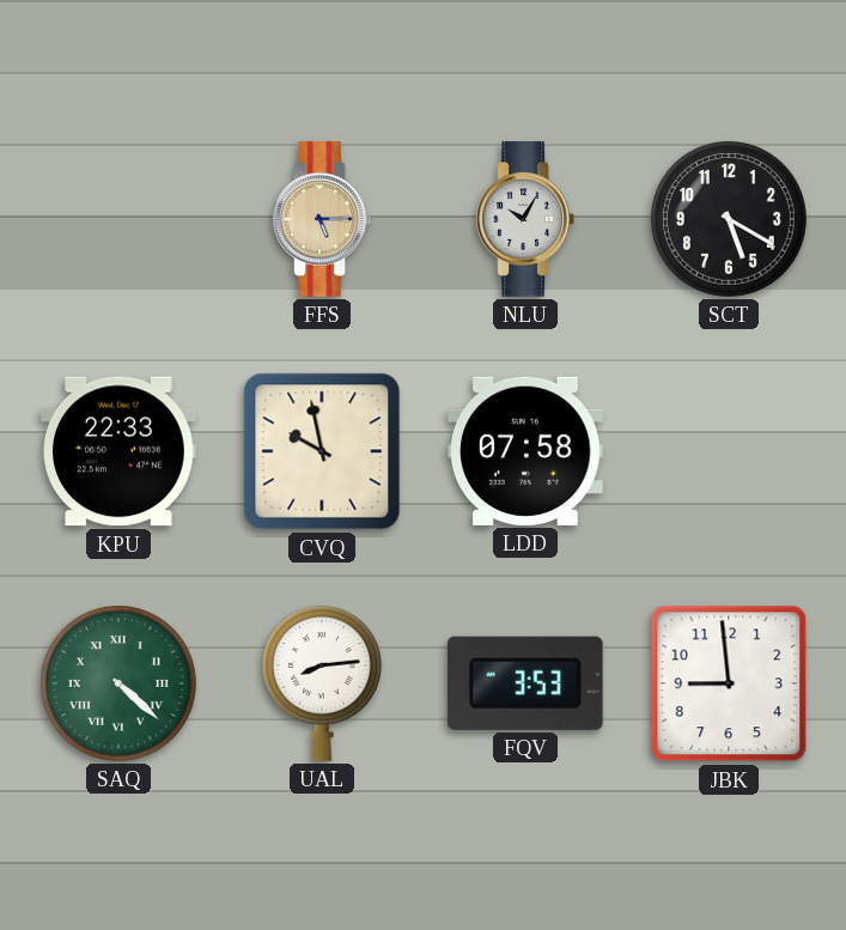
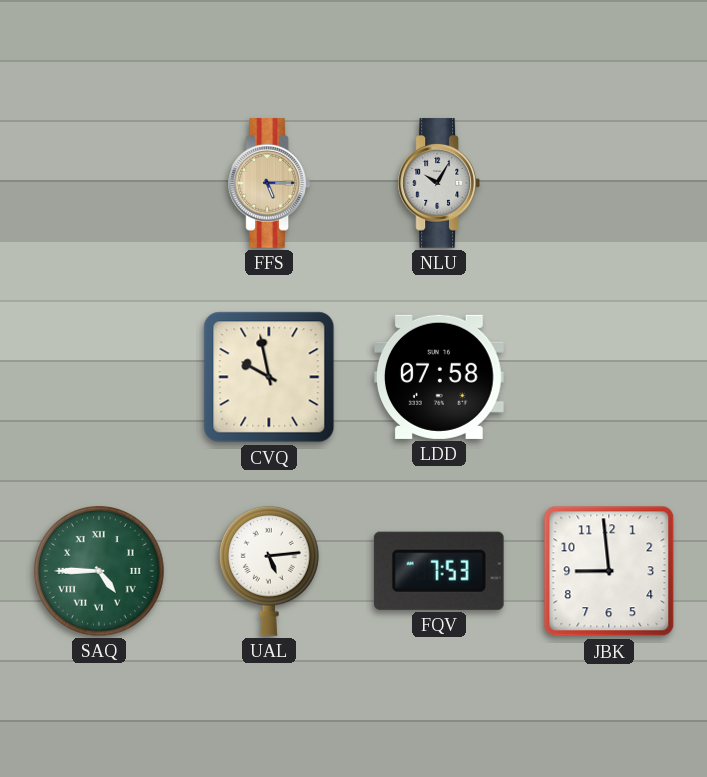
SCT: 5:20 -> none
KPU: 22:33 -> none
SAQ: 4:22 -> 4:45
UAL: 8:14 -> 5:14
FQV: 3:53 -> 7:53
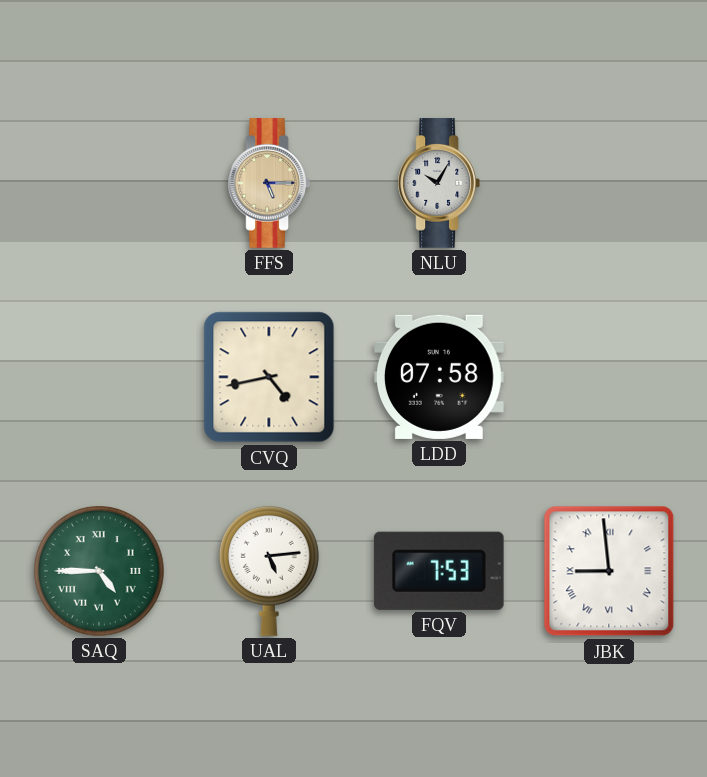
CVQ: 9:58 -> 4:43
JBK numerals: Arabic -> Roman
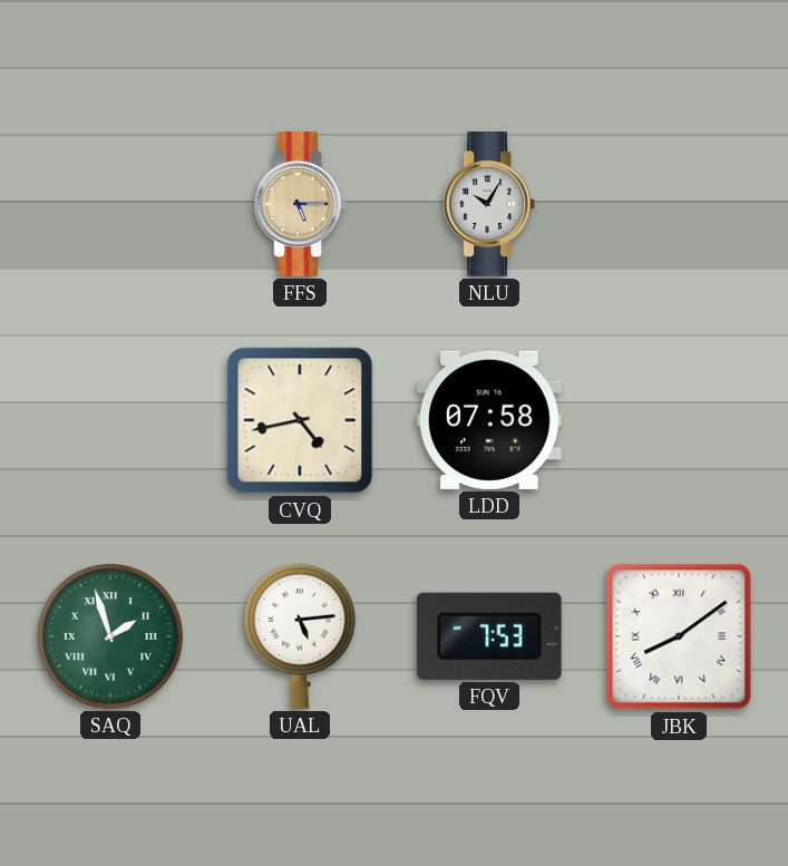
SAQ: 4:45 -> 1:57
JBK: 8:59 -> 8:09
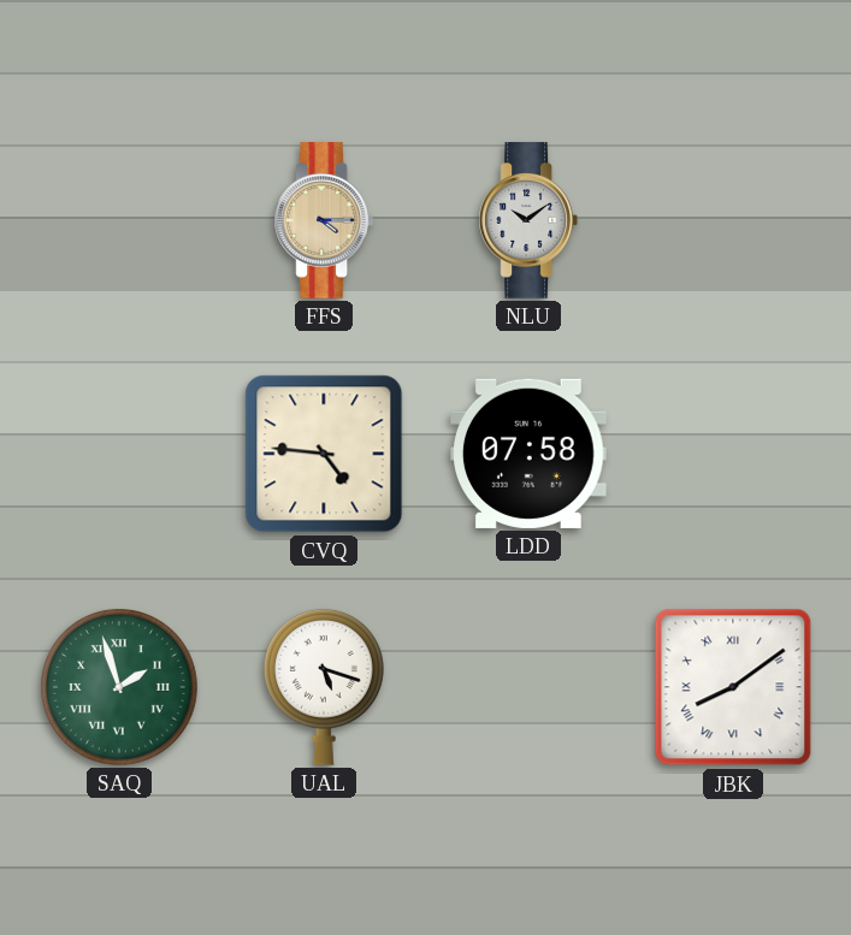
FFS: 5:15 -> 4:15
NLU: 10:05 -> 10:09
CVQ: 4:43 -> 4:46
UAL: 5:14 -> 5:18
FQV: 7:53 -> none
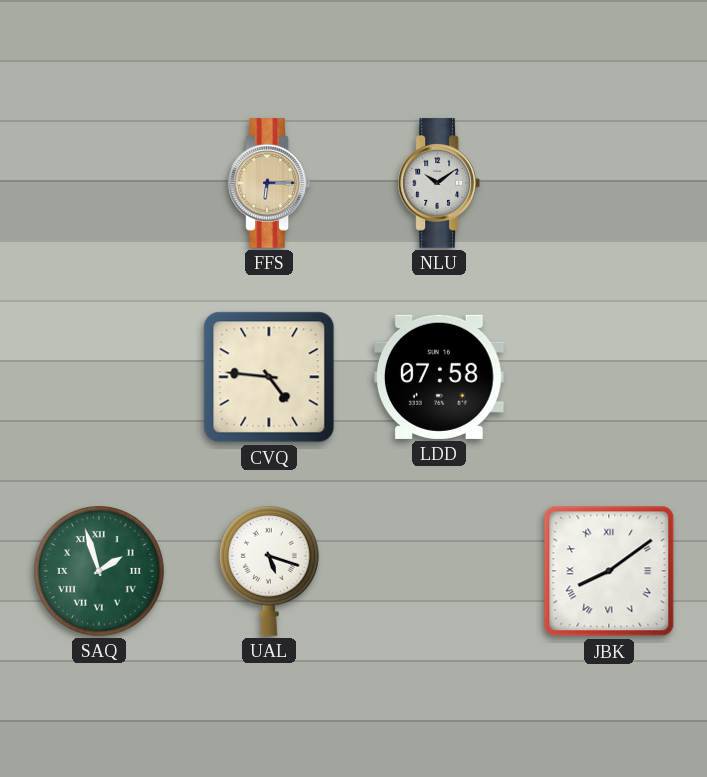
FFS: 4:15 -> 6:15
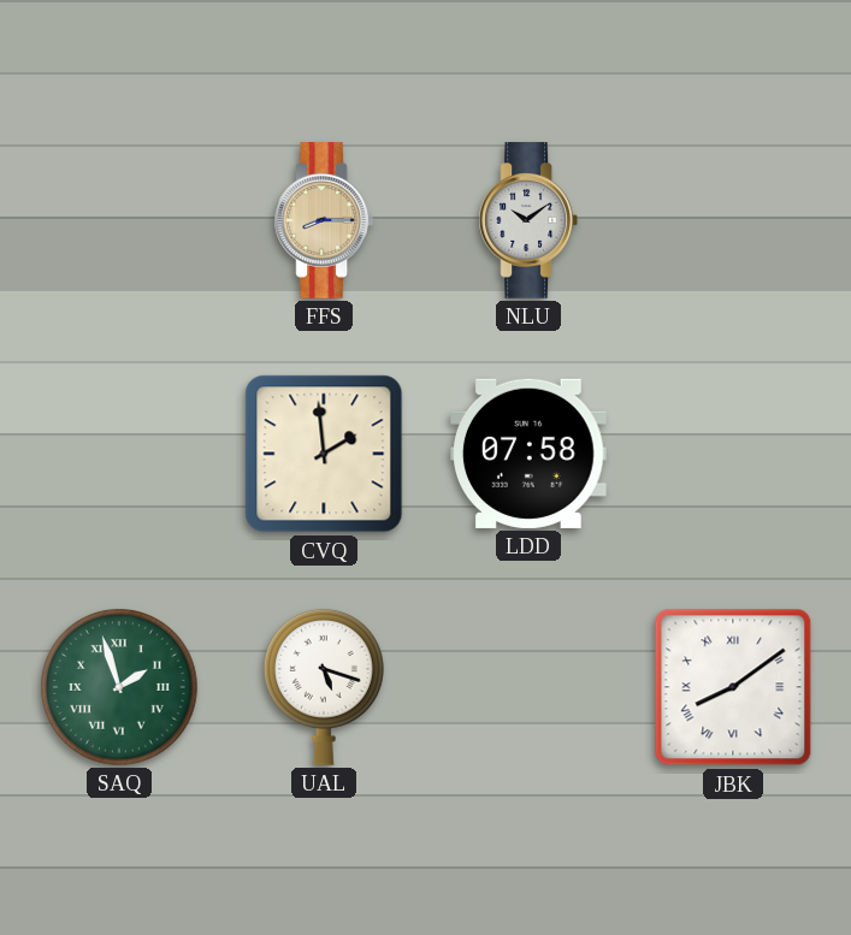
FFS: 6:15 -> 8:15
CVQ: 4:46 -> 1:59
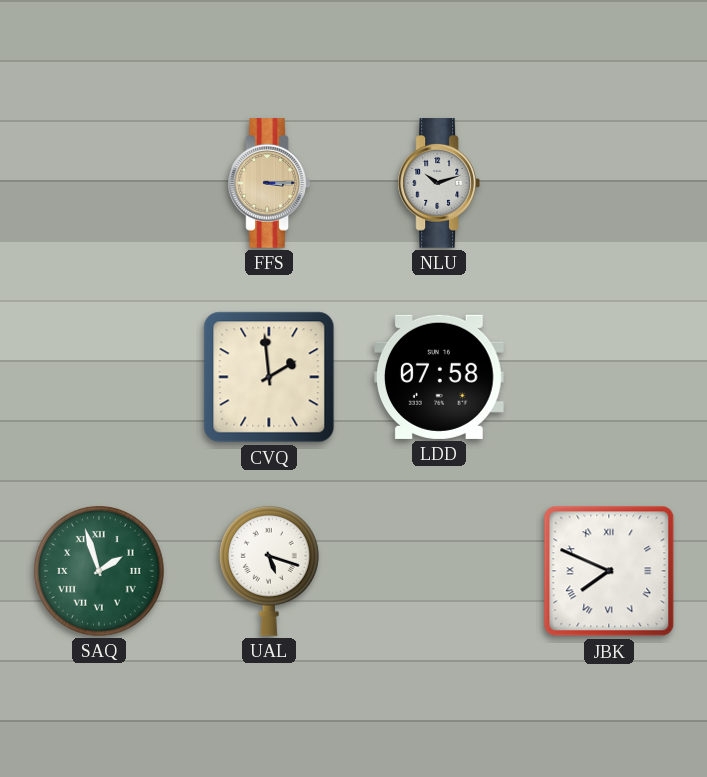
FFS: 8:15 -> 3:15
NLU: 10:09 -> 10:12
JBK: 8:09 -> 7:49
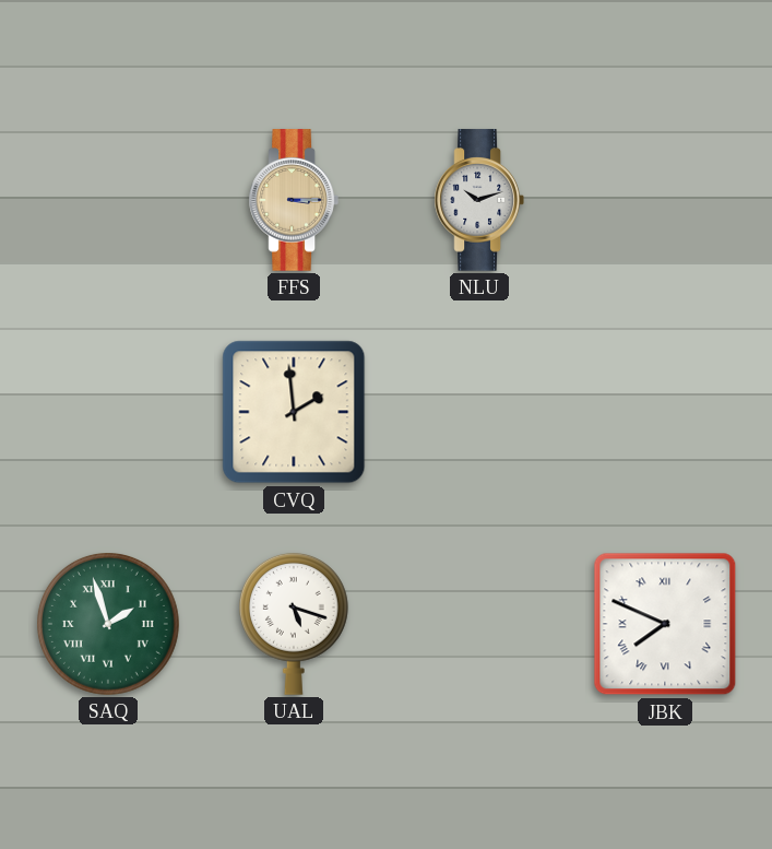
LDD: 07:58 -> none
